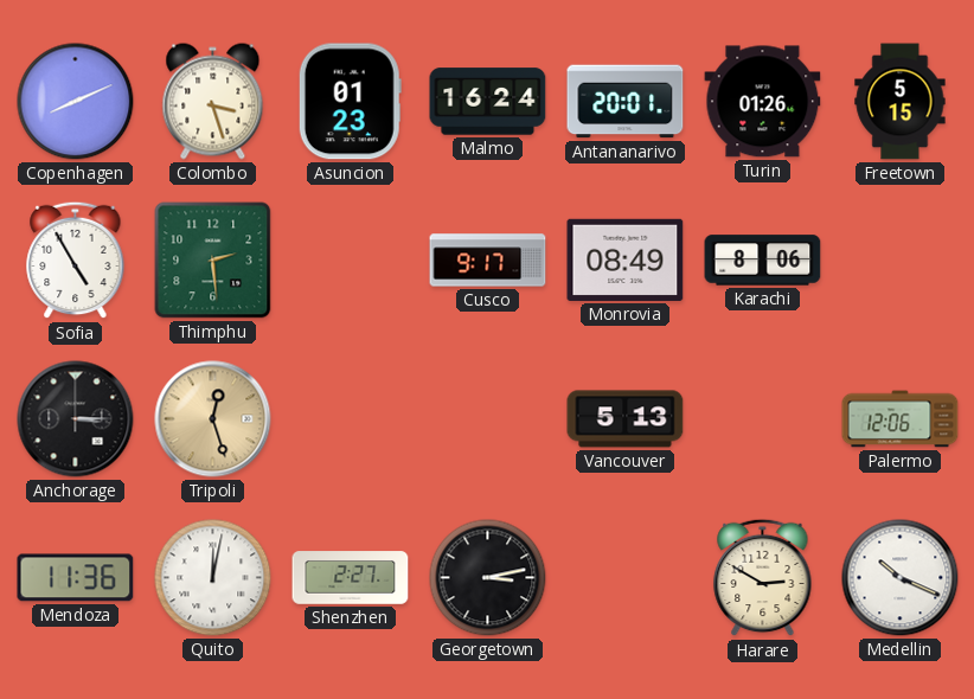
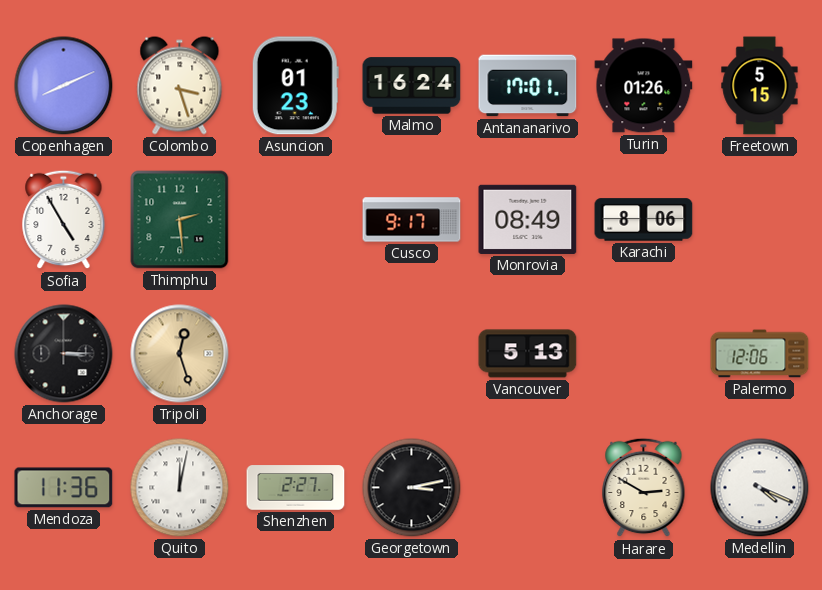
Antananarivo: 20:01 -> 17:01
Medellin: 10:19 -> 4:19
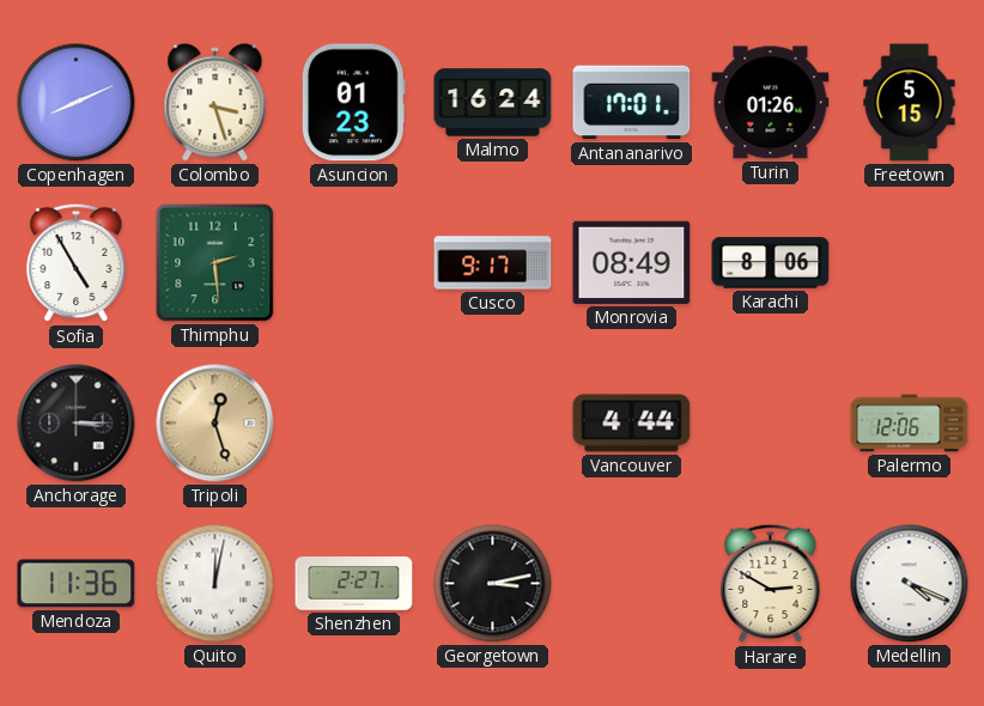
Vancouver: 5:13 -> 4:44
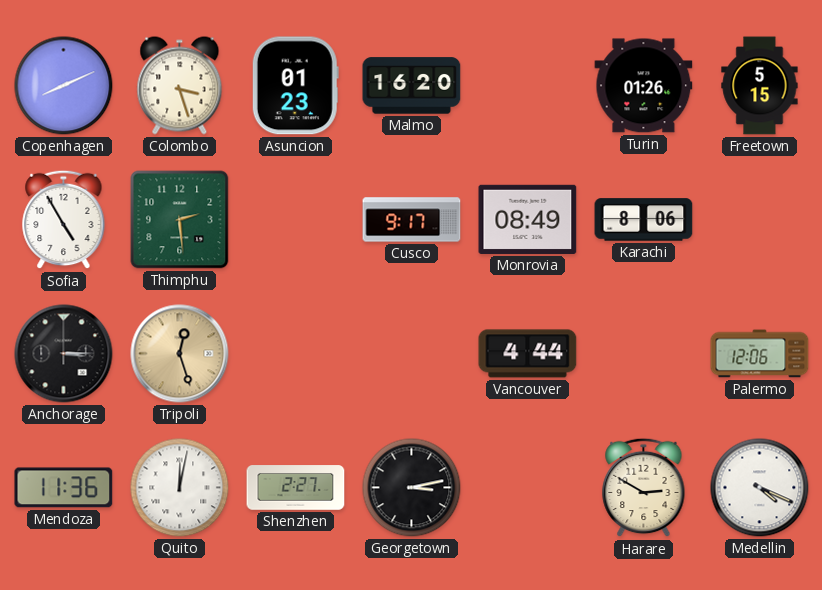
Malmo: 16:24 -> 16:20
Antananarivo: 17:01 -> none
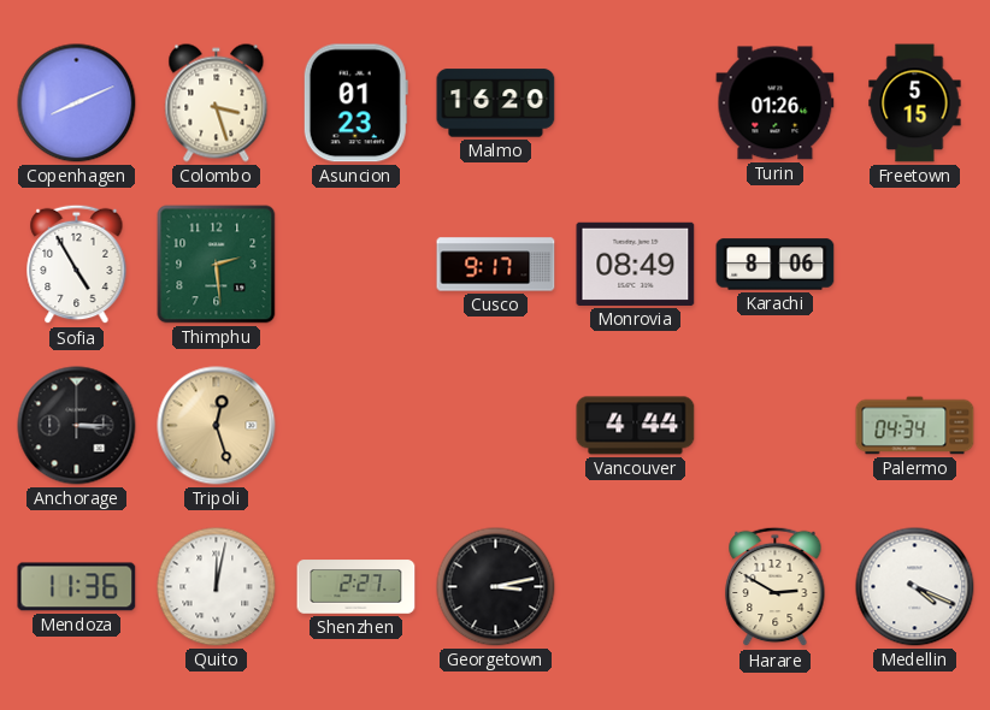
Palermo: 12:06 -> 04:34
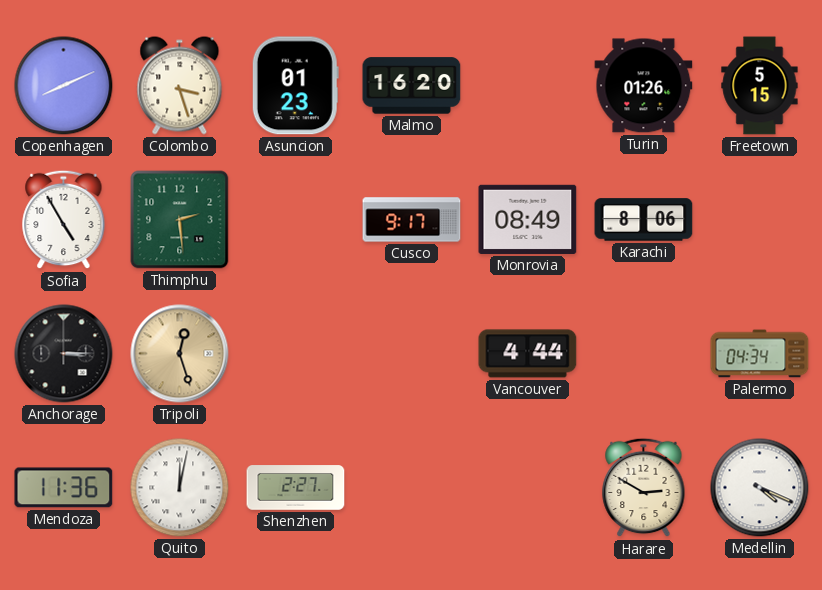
Georgetown: 3:13 -> none
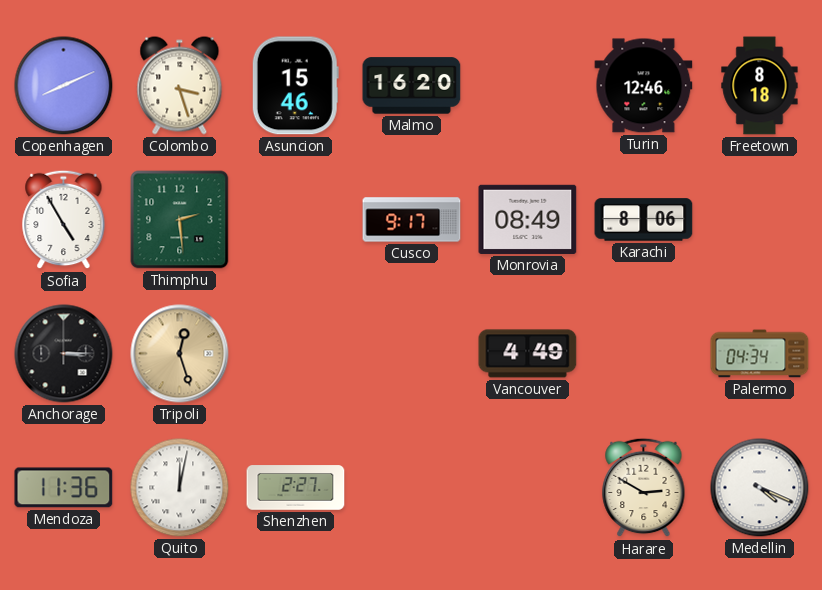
Asuncion: 01:23 -> 15:46
Turin: 01:26 -> 12:46
Freetown: 5:15 -> 8:18
Vancouver: 4:44 -> 4:49
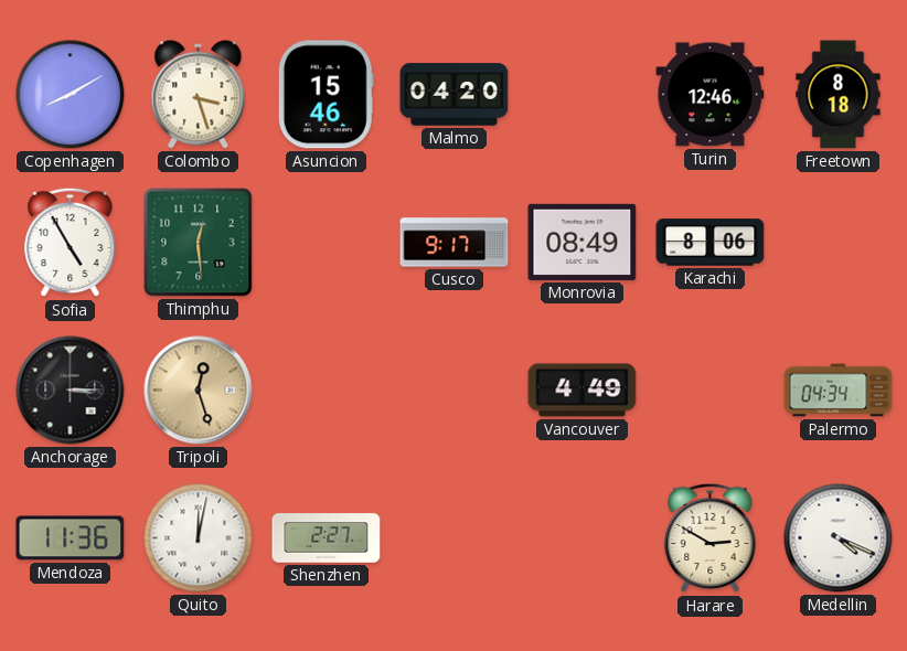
Copenhagen: 8:11 -> 8:10
Malmo: 16:20 -> 04:20
Thimphu: 2:29 -> 12:29
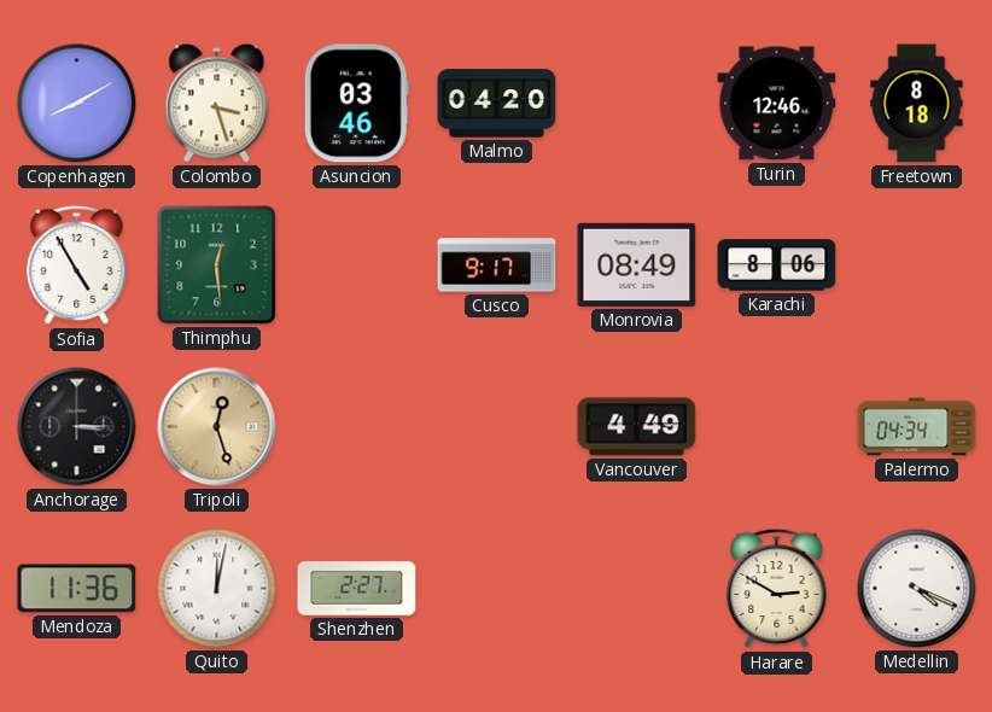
Asuncion: 15:46 -> 03:46
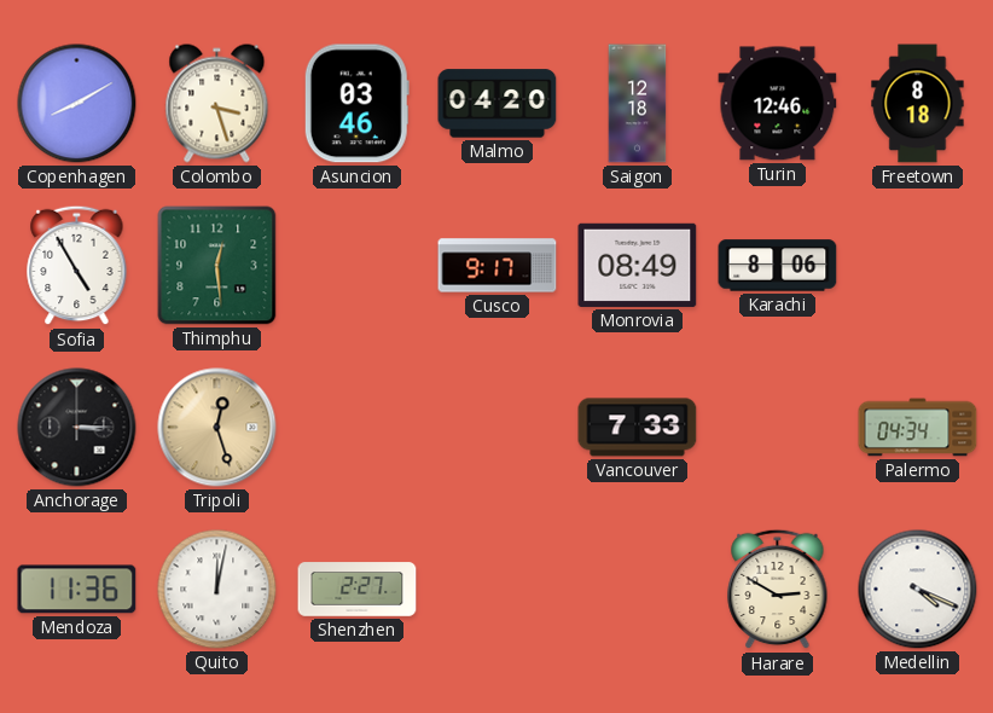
Saigon: none -> 12:18
Vancouver: 4:49 -> 7:33
